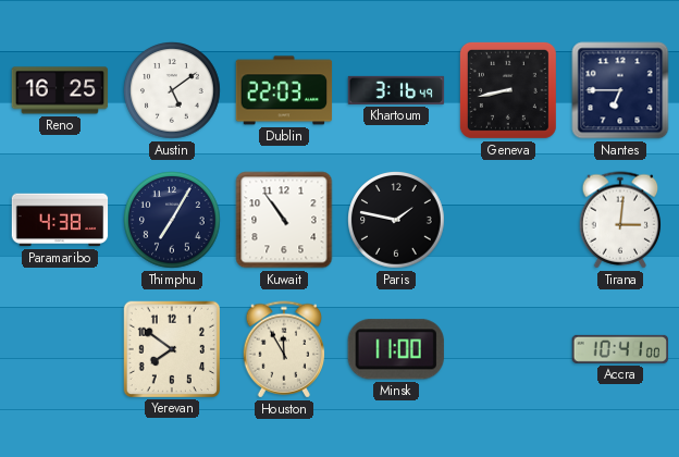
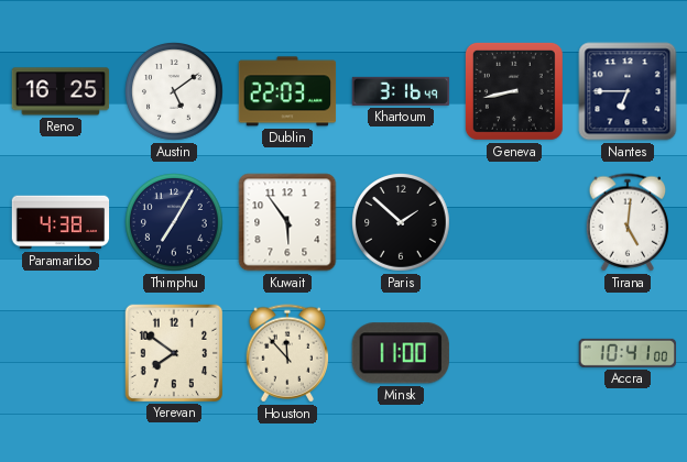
Kuwait: 10:54 -> 5:54
Paris: 1:47 -> 1:52
Tirana: 3:01 -> 5:01
Houston: 11:55 -> 11:53
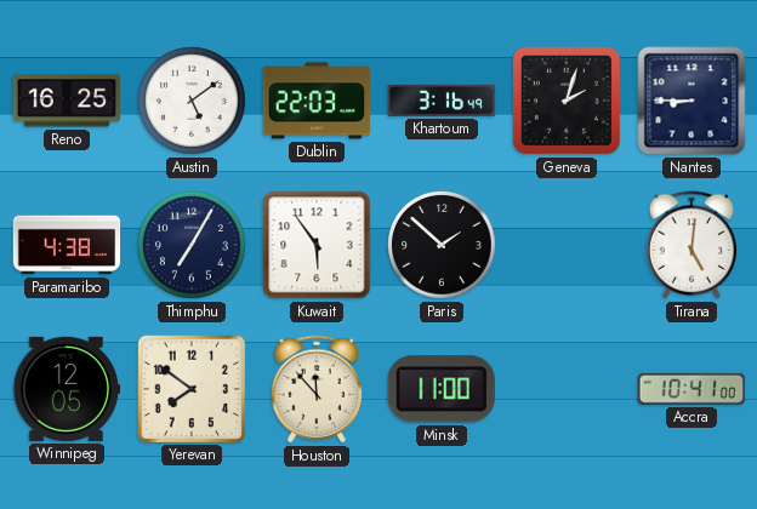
Geneva: 8:43 -> 2:03
Nantes: 6:45 -> 8:45
Winnipeg: none -> 12:05
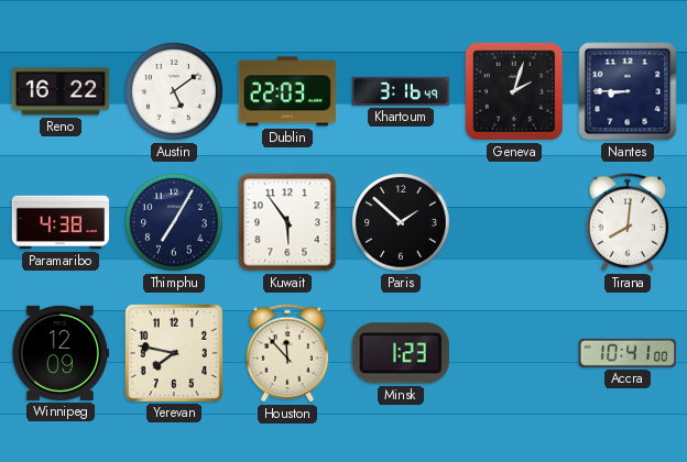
Reno: 16:25 -> 16:22
Tirana: 5:01 -> 8:01
Winnipeg: 12:05 -> 12:09
Yerevan: 7:51 -> 7:47
Minsk: 11:00 -> 1:23
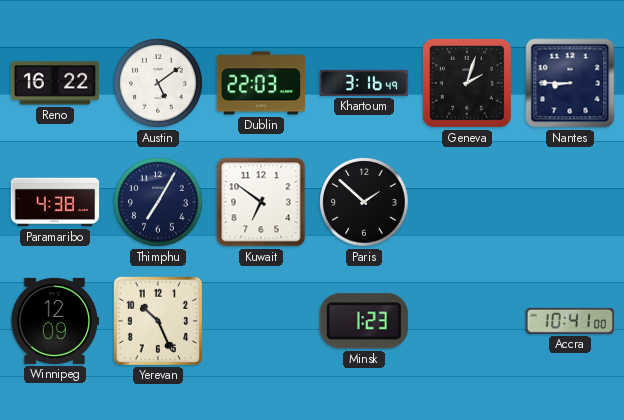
Kuwait: 5:54 -> 6:51
Tirana: 8:01 -> none
Yerevan: 7:47 -> 10:26
Houston: 11:53 -> none
